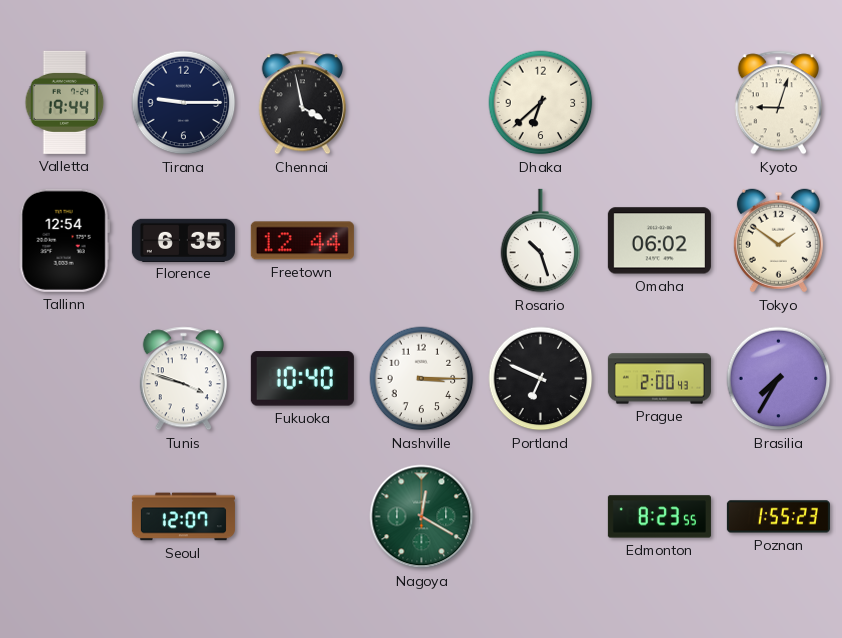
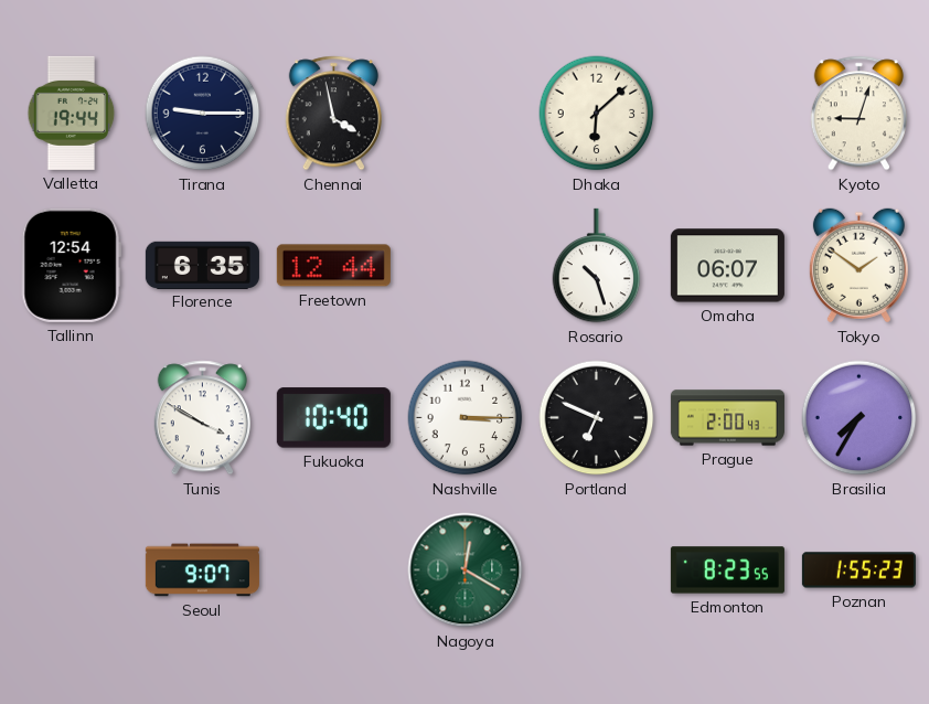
Dhaka: 6:38 -> 6:08
Omaha: 06:02 -> 06:07
Tunis: 3:48 -> 3:50
Seoul: 12:07 -> 9:07
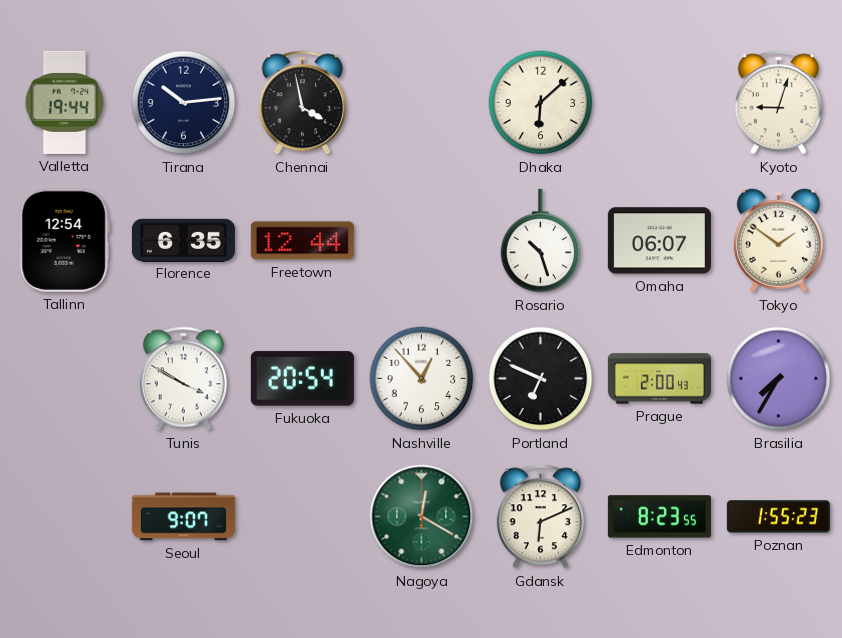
Tirana: 9:15 -> 10:14
Fukuoka: 10:40 -> 20:54
Nashville: 3:15 -> 12:53
Gdansk: none -> 6:11
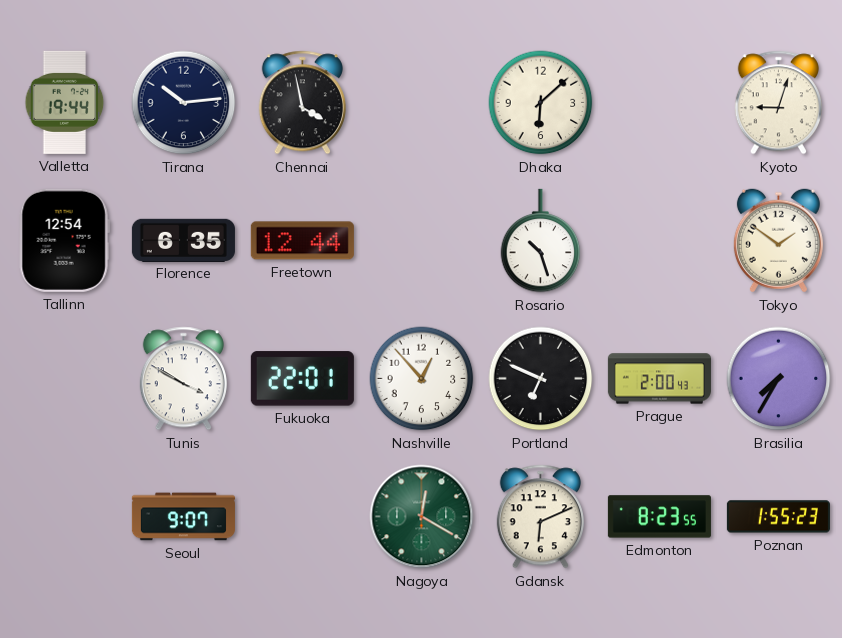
Omaha: 06:07 -> none
Fukuoka: 20:54 -> 22:01
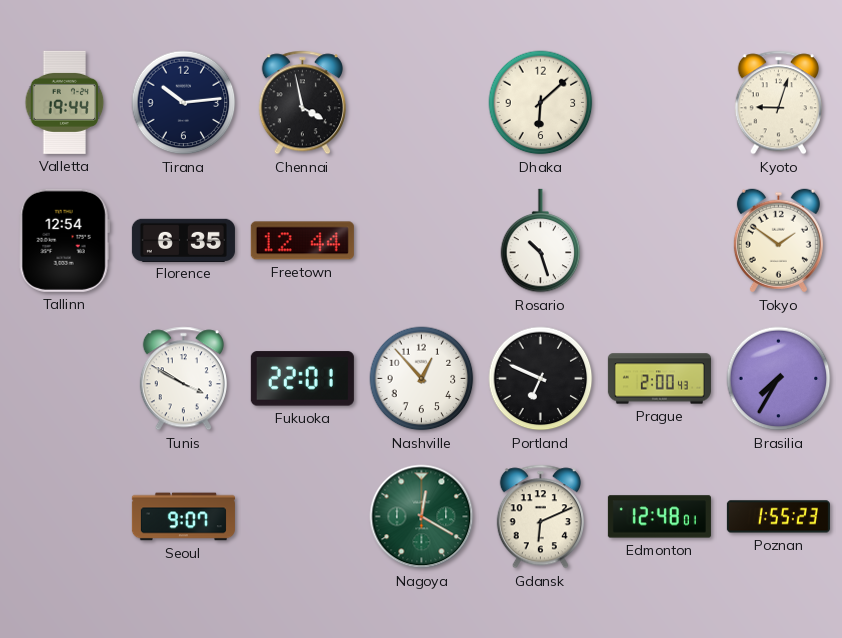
Edmonton: 8:23 -> 12:48
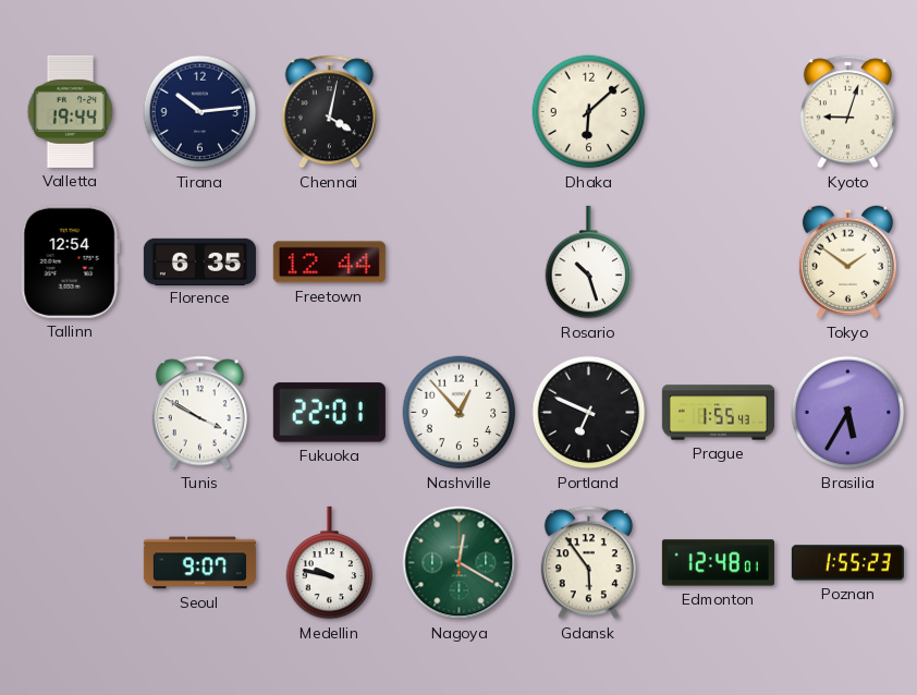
Chennai: 3:58 -> 4:02
Prague: 2:00 -> 1:55
Brasilia: 7:35 -> 5:35
Medellin: none -> 9:47
Gdansk: 6:11 -> 5:54
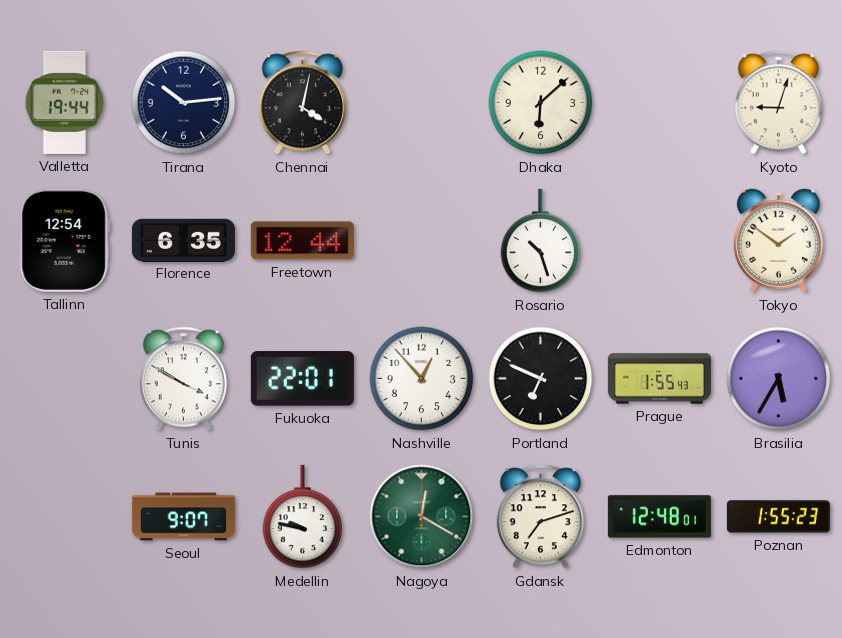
Gdansk: 5:54 -> 7:12
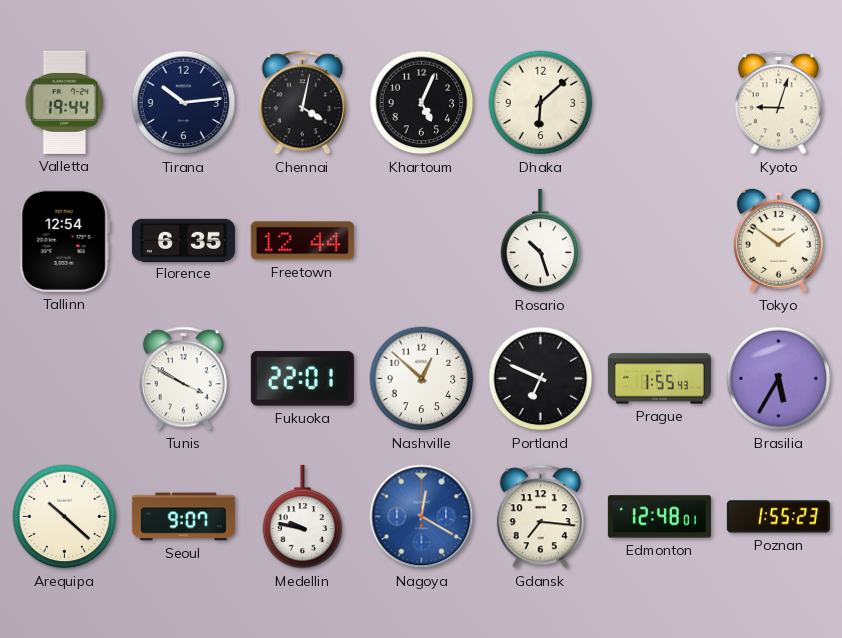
Khartoum: none -> 5:04
Nashville: 12:53 -> 12:52
Arequipa: none -> 10:22
Nagoya dial: green -> blue
Gdansk: 7:12 -> 7:16
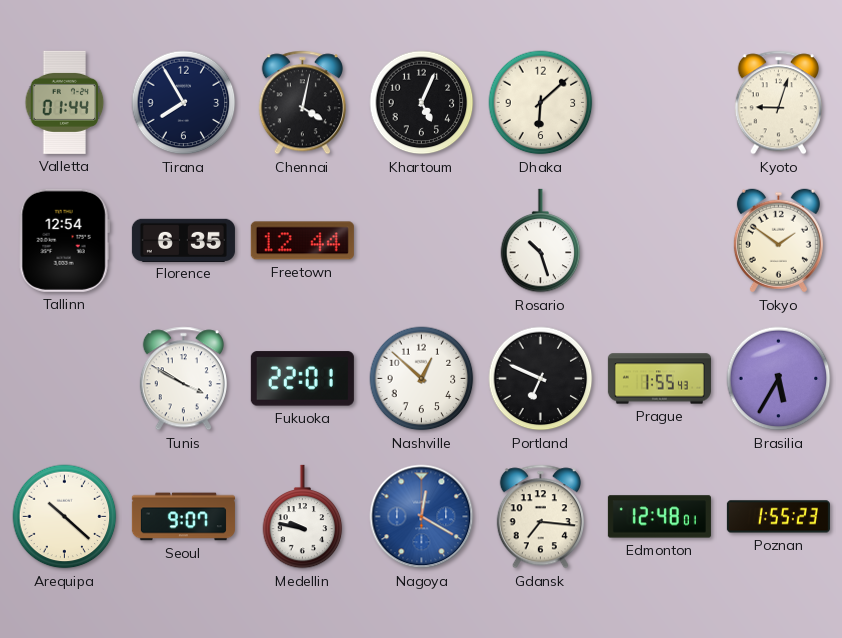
Valletta: 19:44 -> 01:44
Tirana: 10:14 -> 7:55
